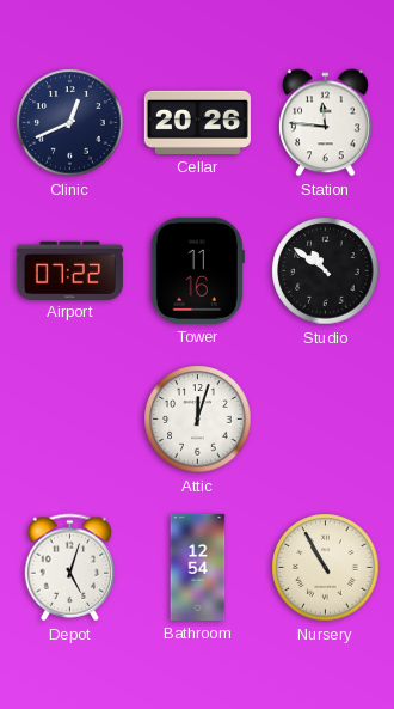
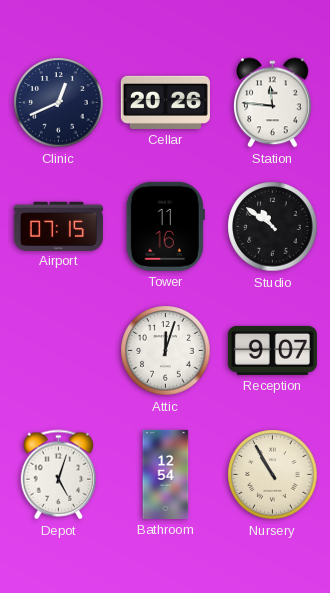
Airport: 07:22 -> 07:15
Reception: none -> 9:07
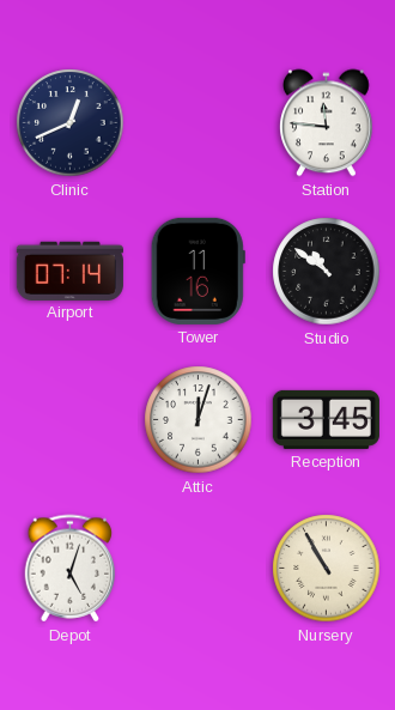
Cellar: 20:26 -> none
Airport: 07:15 -> 07:14
Reception: 9:07 -> 3:45
Bathroom: 12:54 -> none
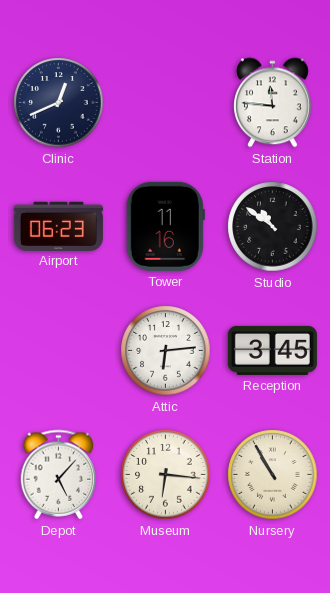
Airport: 07:14 -> 06:23
Attic: 12:03 -> 6:14
Depot: 5:03 -> 5:07
Museum: none -> 6:16
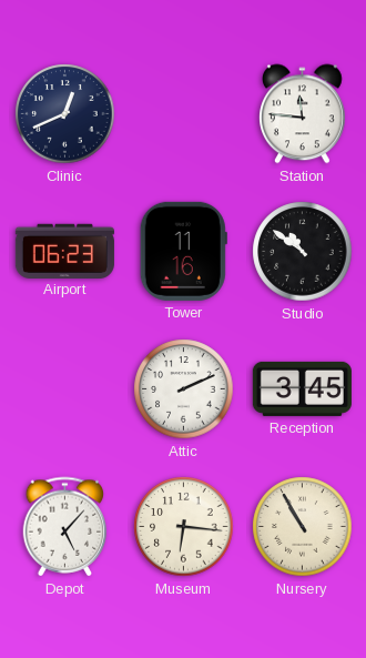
Attic: 6:14 -> 2:11
